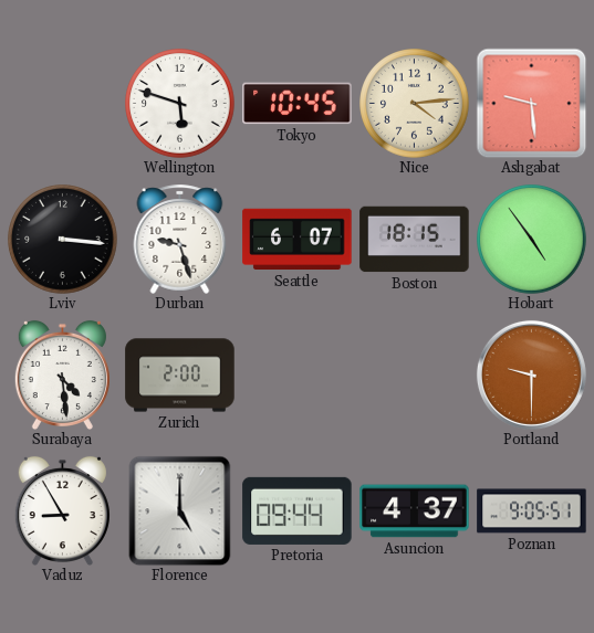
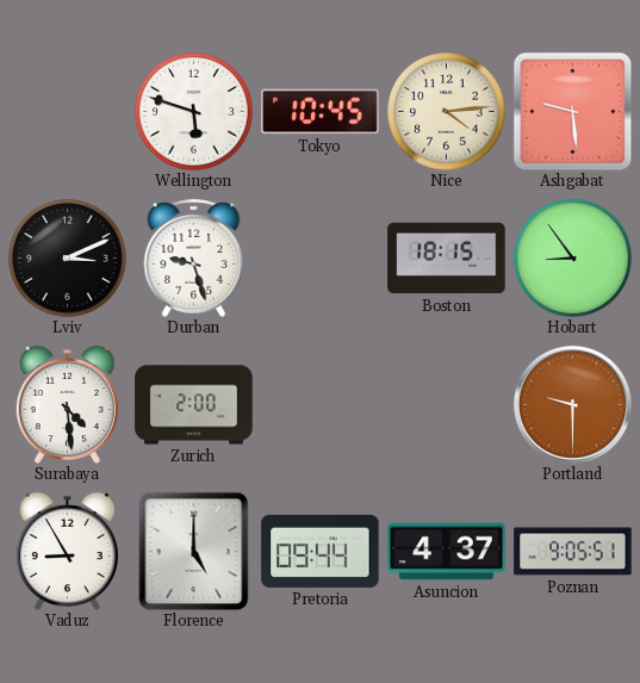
Lviv: 3:16 -> 3:11
Seattle: 6:07 -> none
Hobart: 4:54 -> 8:54
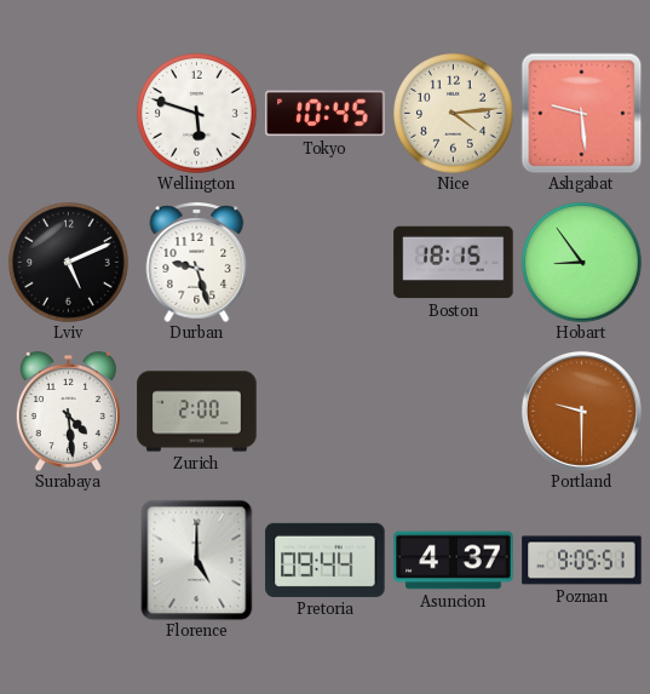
Lviv: 3:11 -> 5:11
Vaduz: 8:55 -> none
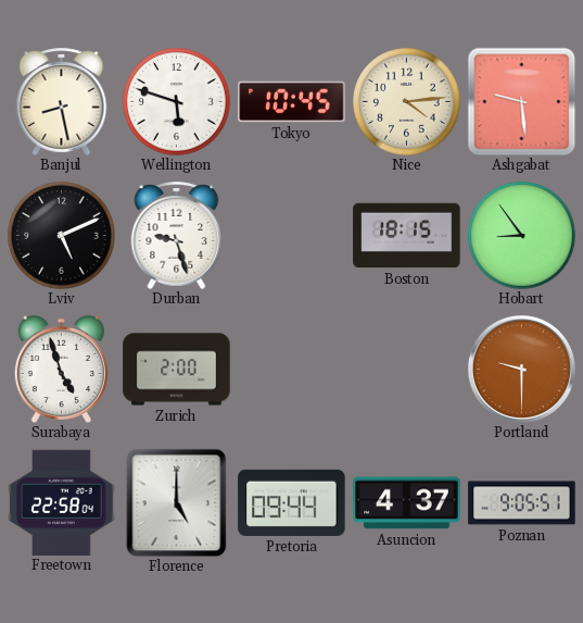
Banjul: none -> 8:28
Surabaya: 4:29 -> 4:57
Freetown: none -> 22:58
